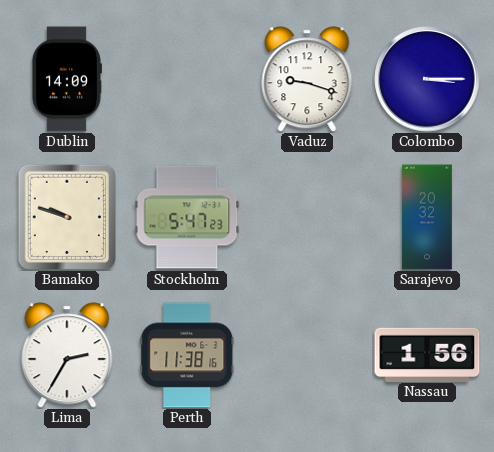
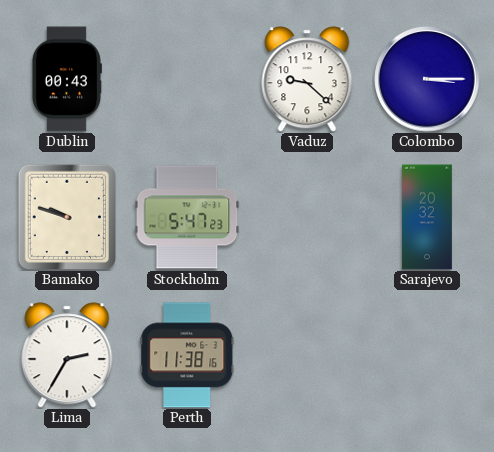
Dublin: 14:09 -> 00:43
Vaduz: 9:18 -> 9:22
Nassau: 1:56 -> none
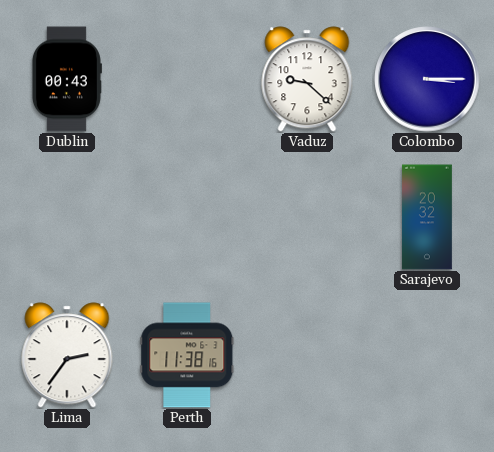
Bamako: 9:48 -> none
Stockholm: 5:47 -> none
Lima: 2:35 -> 2:36
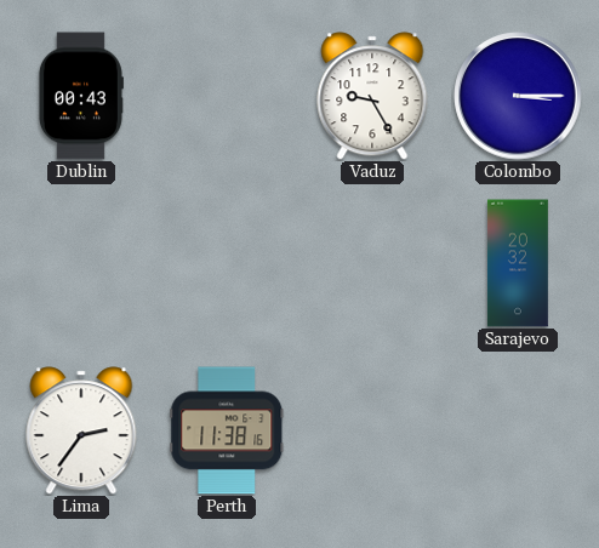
Vaduz: 9:22 -> 9:25
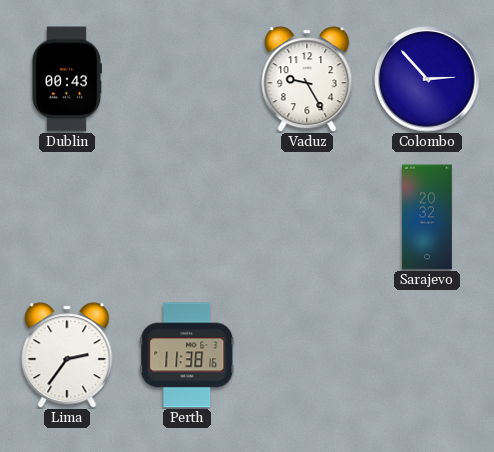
Colombo: 3:15 -> 2:53
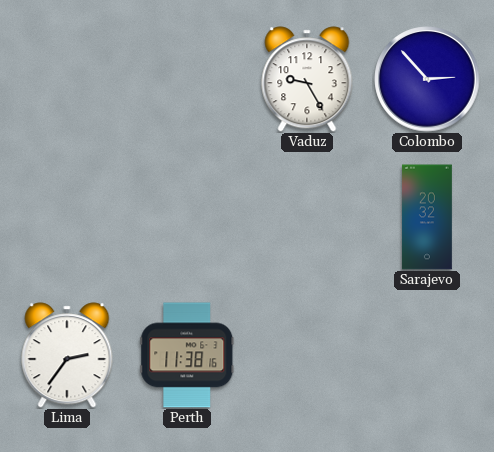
Dublin: 00:43 -> none
